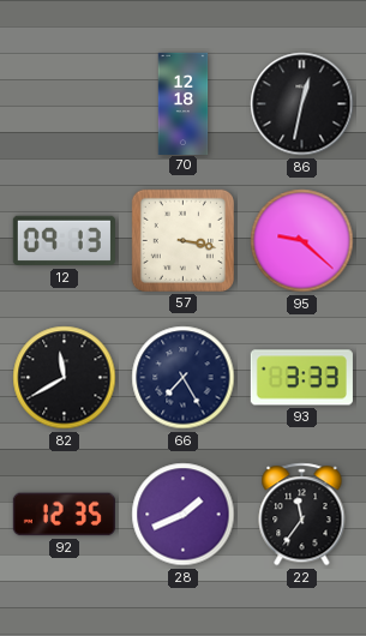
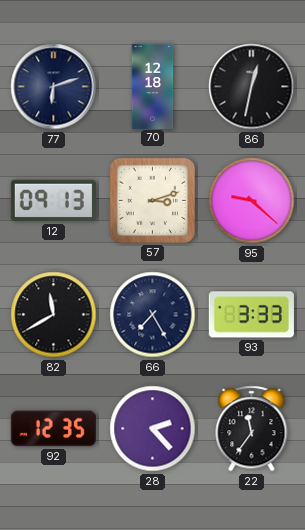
77: none -> 6:12
57: 3:17 -> 3:12
28: 1:41 -> 2:23
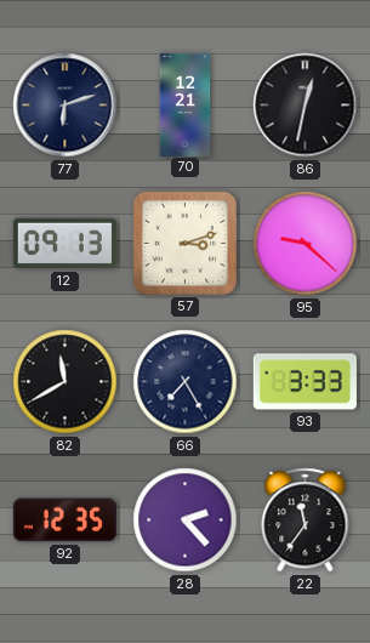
70: 12:18 -> 12:21
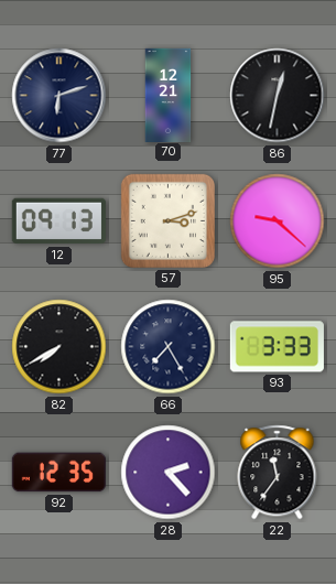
82: 11:40 -> 7:40
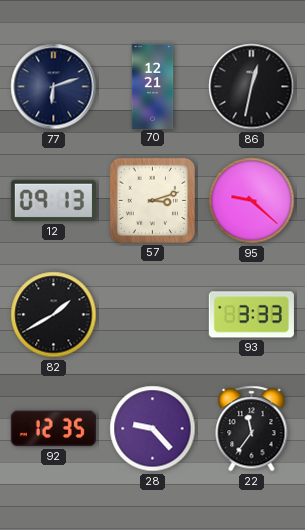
82: 7:40 -> 1:40
66: 7:25 -> none
28: 2:23 -> 9:23
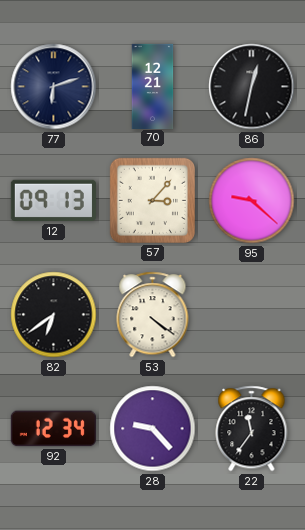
57: 3:12 -> 3:07
82: 1:40 -> 6:39
53: none -> 4:21
93: 3:33 -> none
92: 12:35 -> 12:34
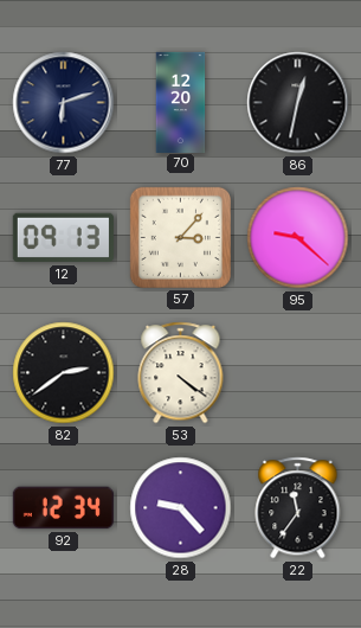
70: 12:21 -> 12:20
82: 6:39 -> 2:39
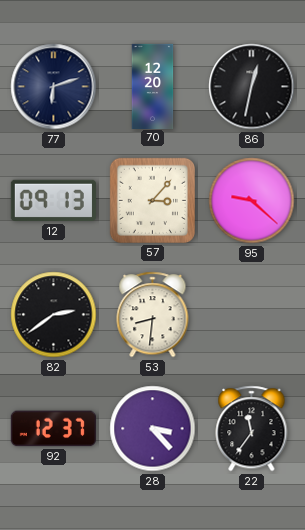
53: 4:21 -> 8:31
92: 12:34 -> 12:37
28: 9:23 -> 3:23
